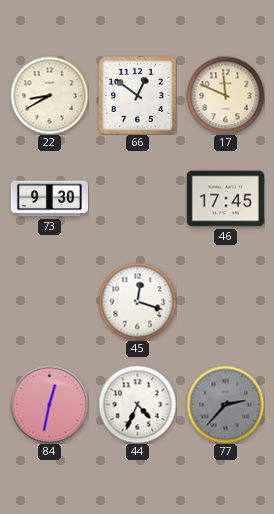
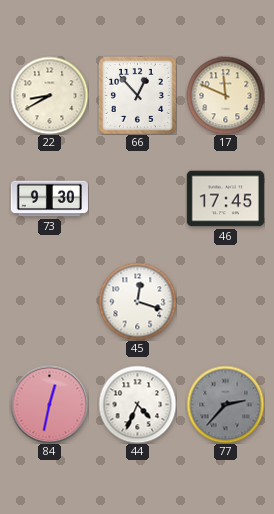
66: 12:51 -> 12:53
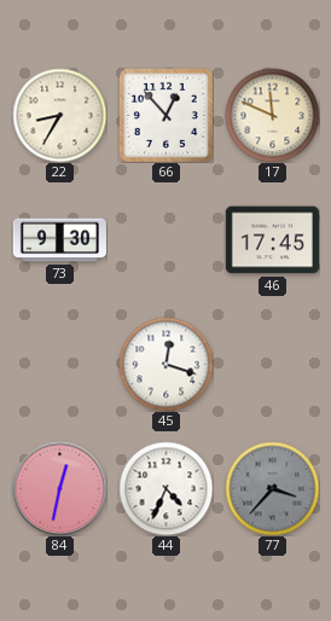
22: 8:40 -> 8:35
77: 2:37 -> 3:37
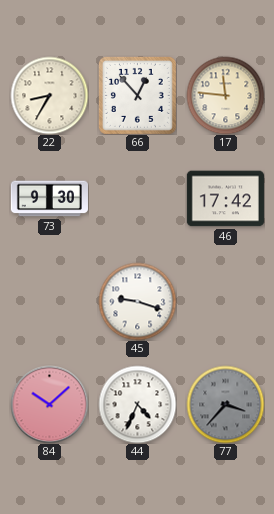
17: 11:49 -> 11:46
46: 17:45 -> 17:42
45: 12:18 -> 9:18
84: 12:32 -> 10:08
